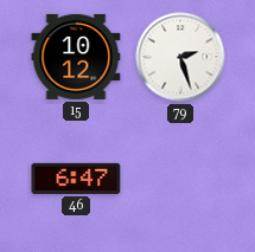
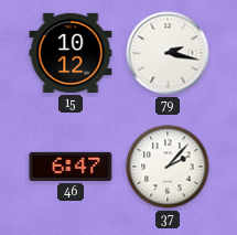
79: 2:27 -> 2:17
37: none -> 2:07
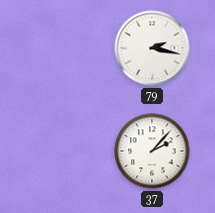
15: 10:12 -> none
46: 6:47 -> none
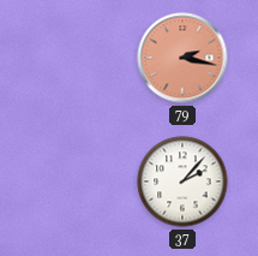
79 dial: white -> salmon
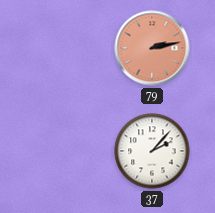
79: 2:17 -> 2:13
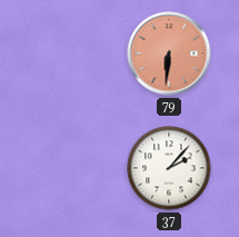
79: 2:13 -> 6:31
